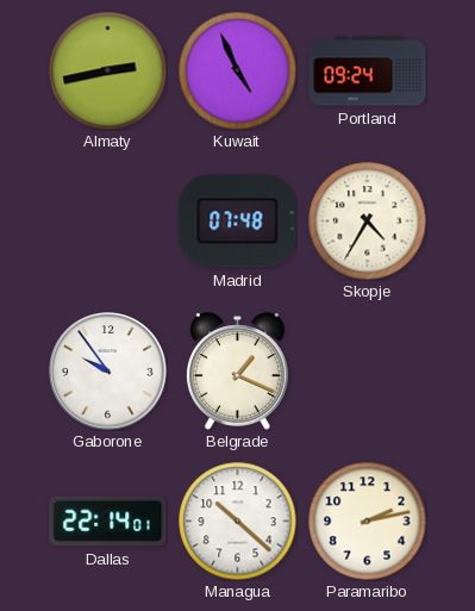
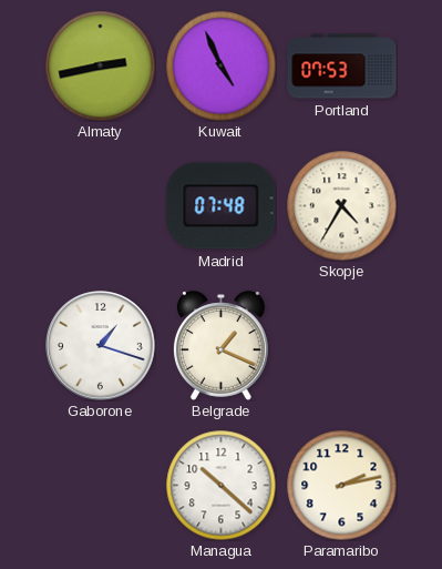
Portland: 09:24 -> 07:53
Gaborone: 9:54 -> 1:18
Dallas: 22:14 -> none
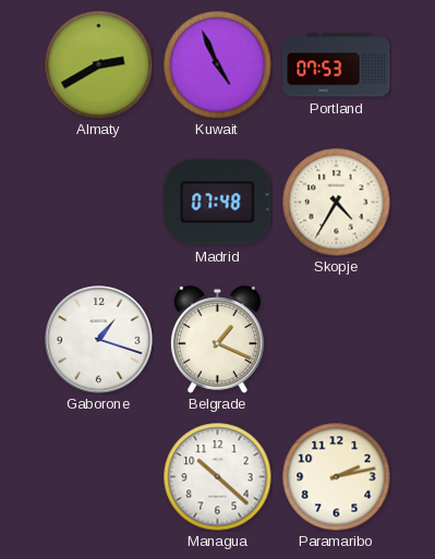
Almaty: 2:43 -> 2:40
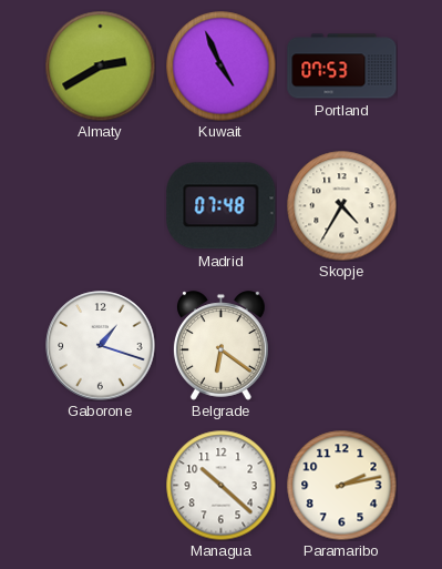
Belgrade: 1:19 -> 6:21
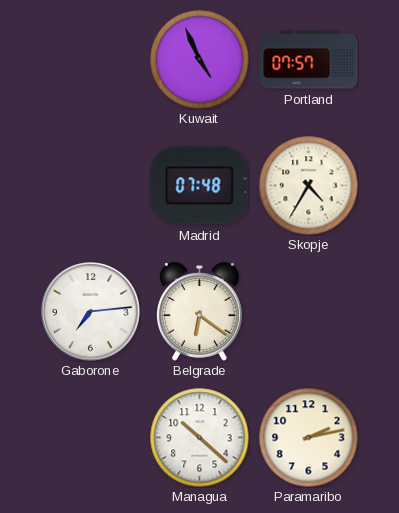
Almaty: 2:40 -> none
Portland: 07:53 -> 07:57
Gaborone: 1:18 -> 7:14
